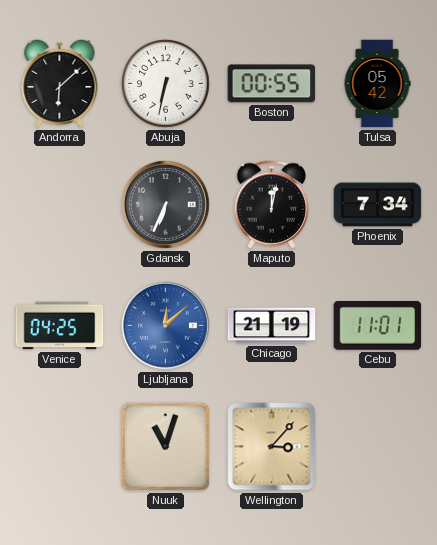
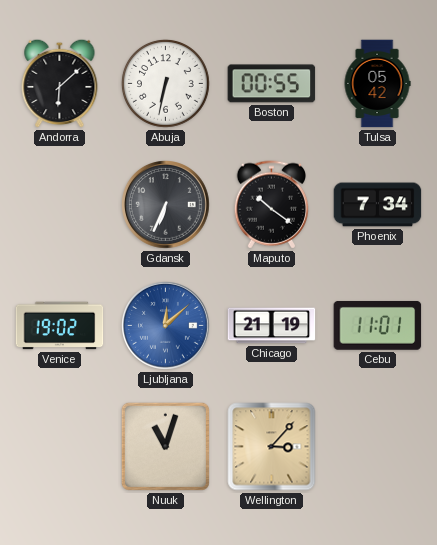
Maputo: 12:02 -> 10:21
Venice: 04:25 -> 19:02
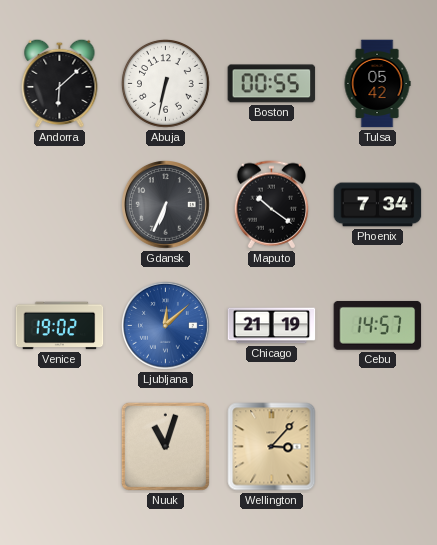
Cebu: 11:01 -> 14:57
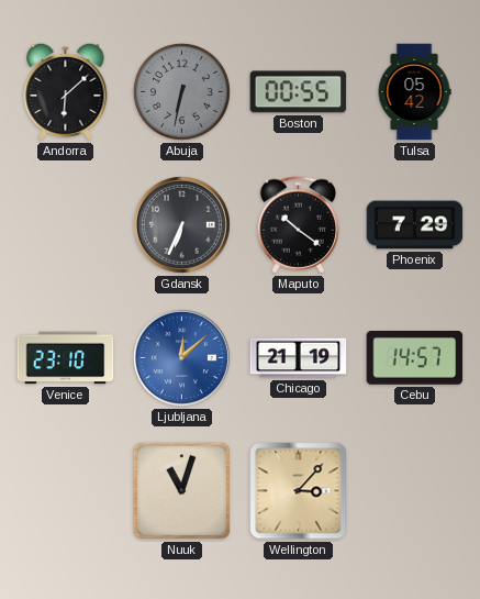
Abuja dial: white -> grey
Phoenix: 7:34 -> 7:29
Venice: 19:02 -> 23:10
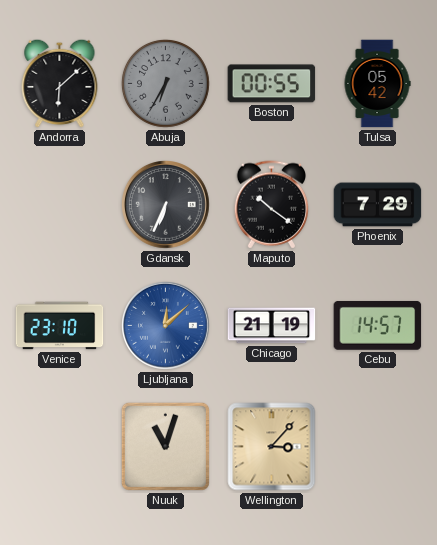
Abuja: 6:32 -> 6:35
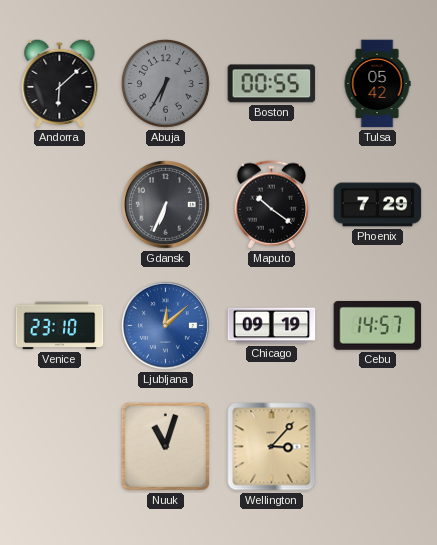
Chicago: 21:19 -> 09:19
